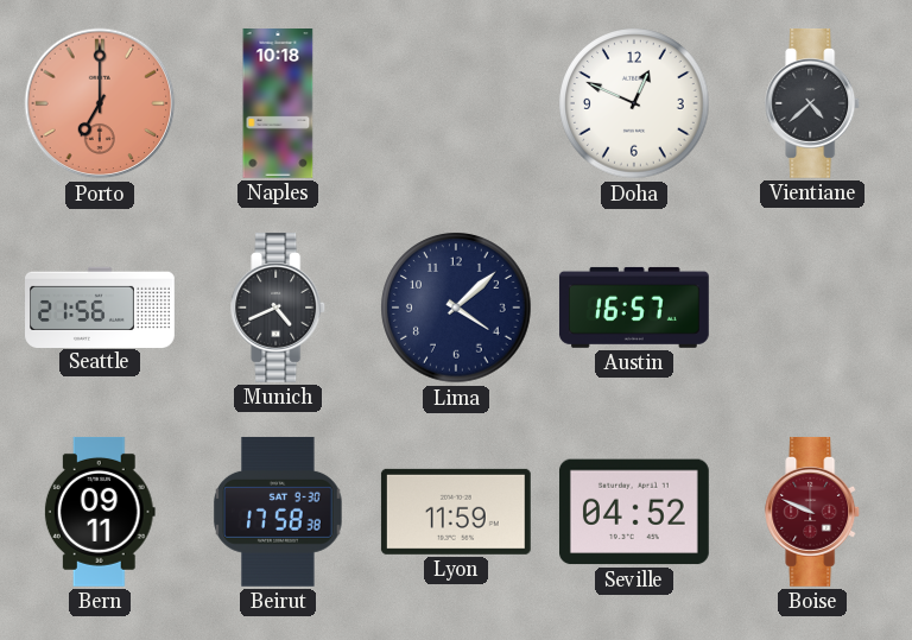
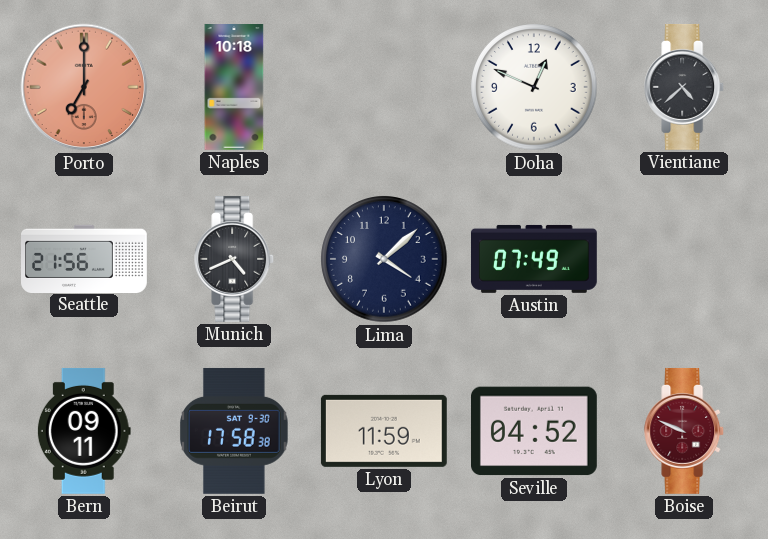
Austin: 16:57 -> 07:49
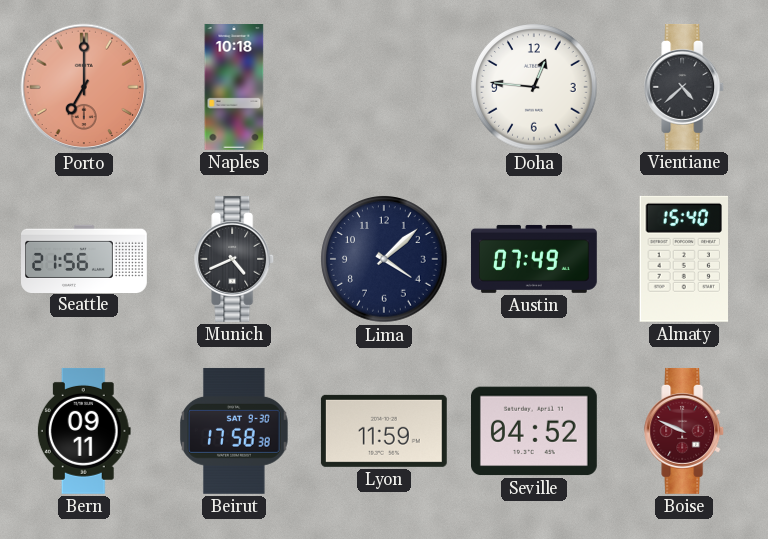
Doha: 12:49 -> 12:46
Almaty: none -> 15:40
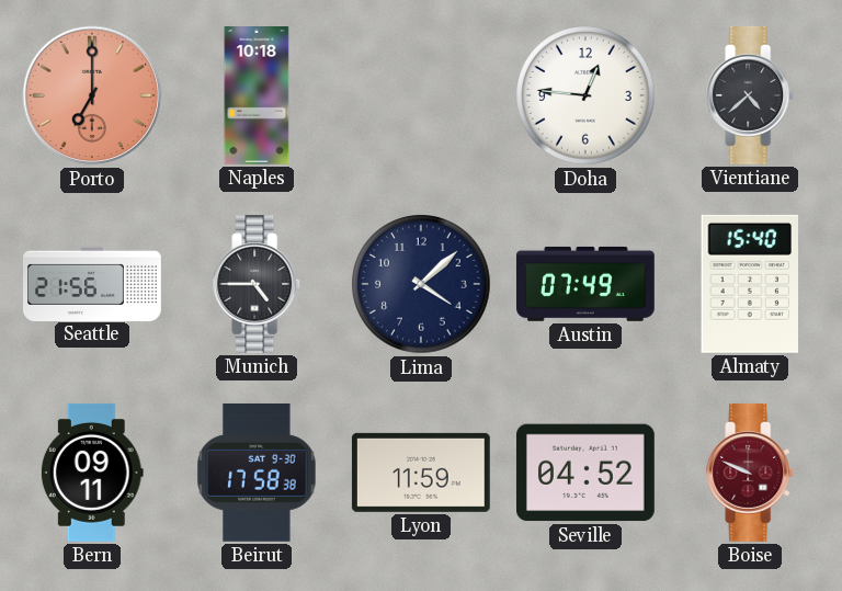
Munich: 4:41 -> 4:45
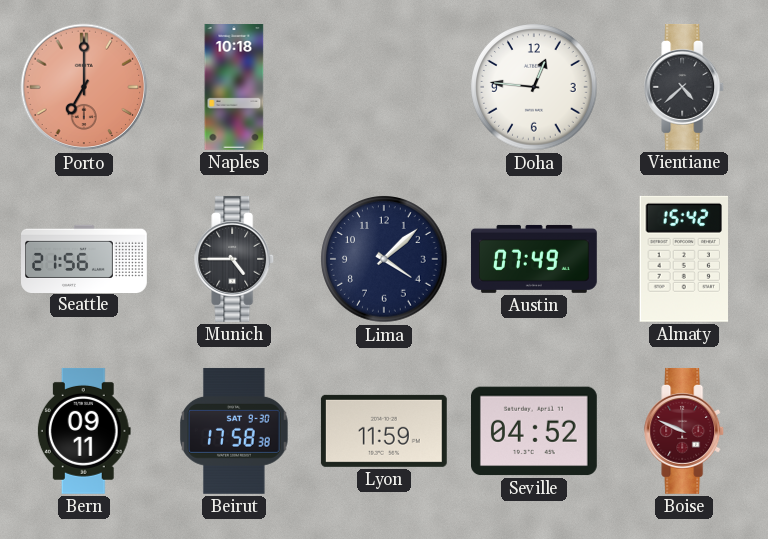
Almaty: 15:40 -> 15:42
